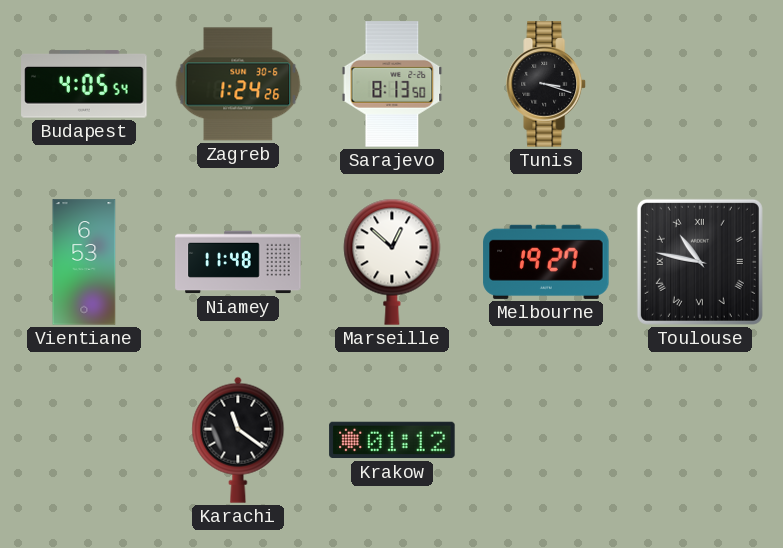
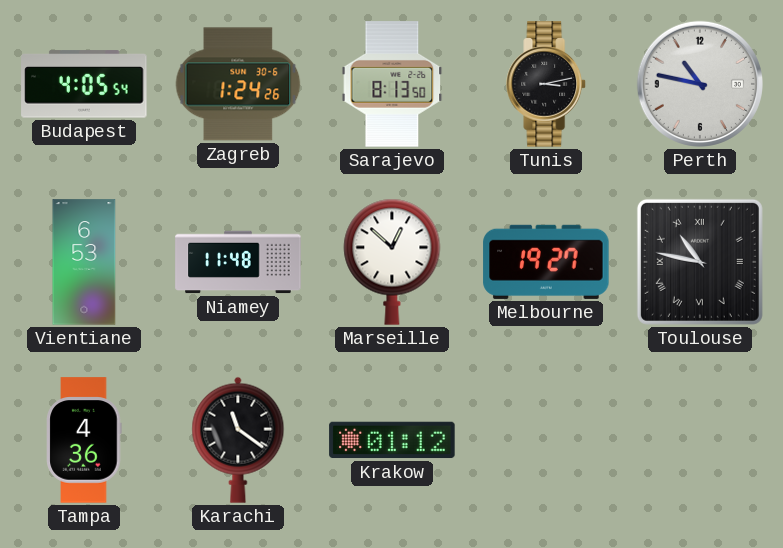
Tunis: 3:18 -> 3:13
Perth: none -> 10:47
Tampa: none -> 4:36
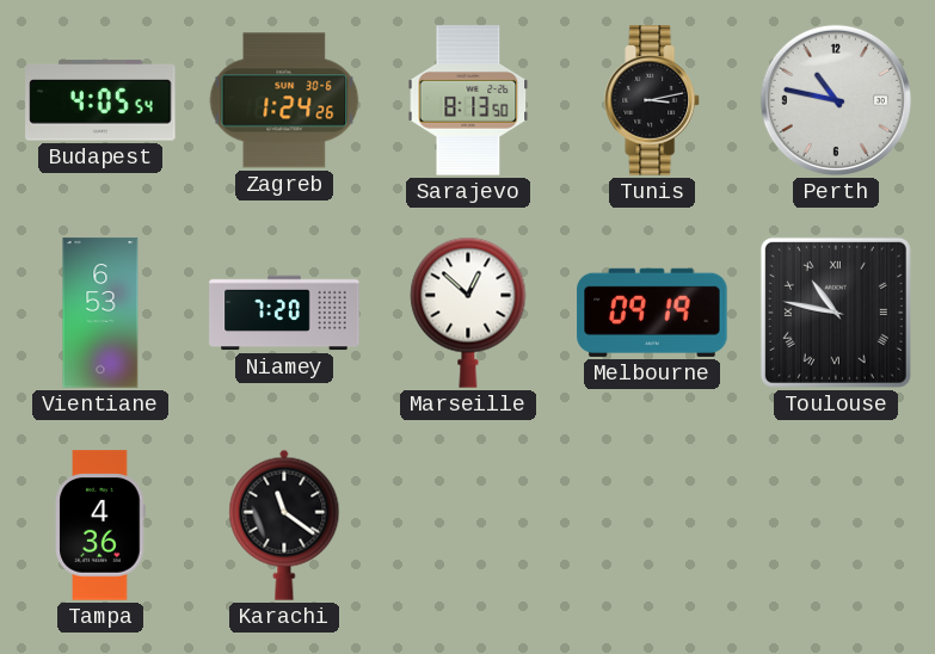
Niamey: 11:48 -> 7:20
Melbourne: 19:27 -> 09:19
Krakow: 01:12 -> none
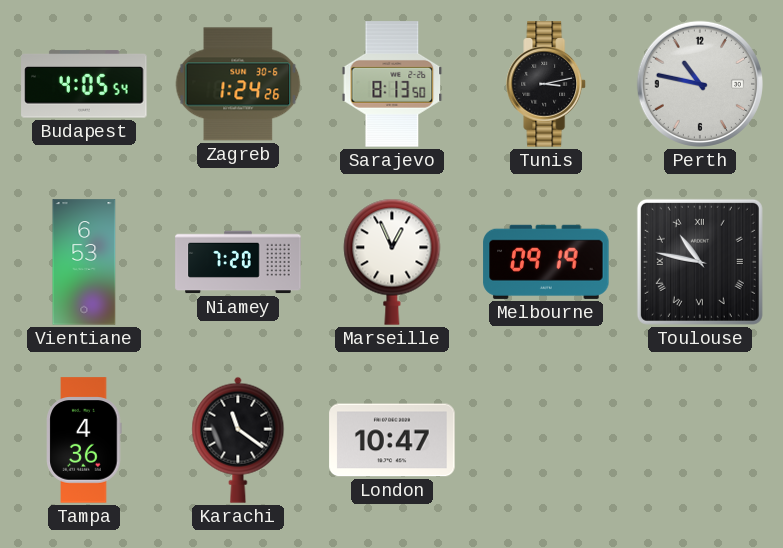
Marseille: 12:52 -> 12:56
London: none -> 10:47
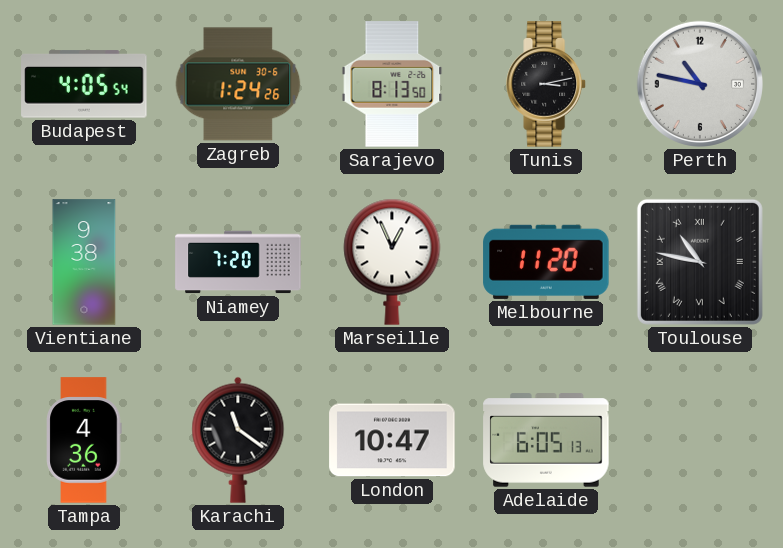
Vientiane: 6:53 -> 9:38
Melbourne: 09:19 -> 11:20
Adelaide: none -> 6:05
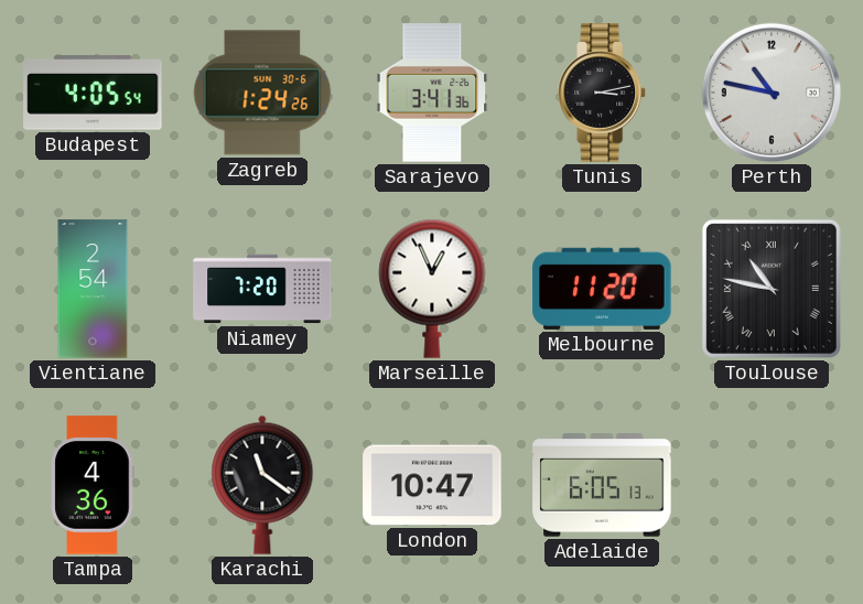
Sarajevo: 8:13 -> 3:41
Vientiane: 9:38 -> 2:54
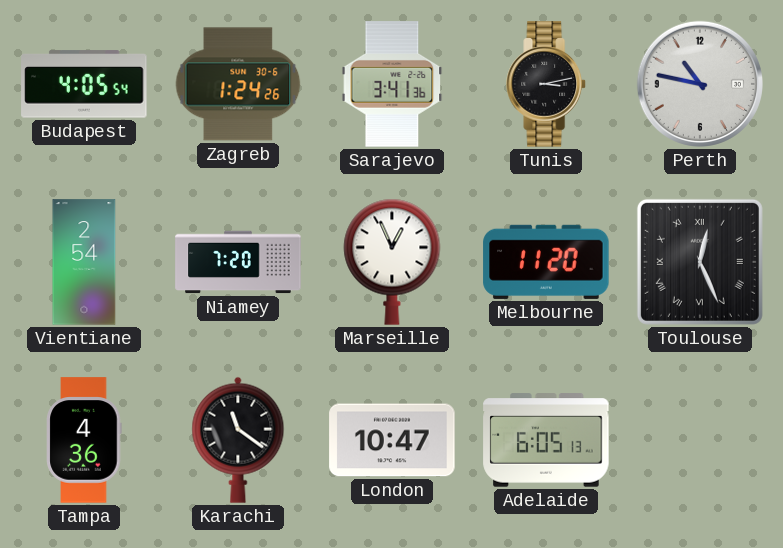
Toulouse: 10:47 -> 12:26
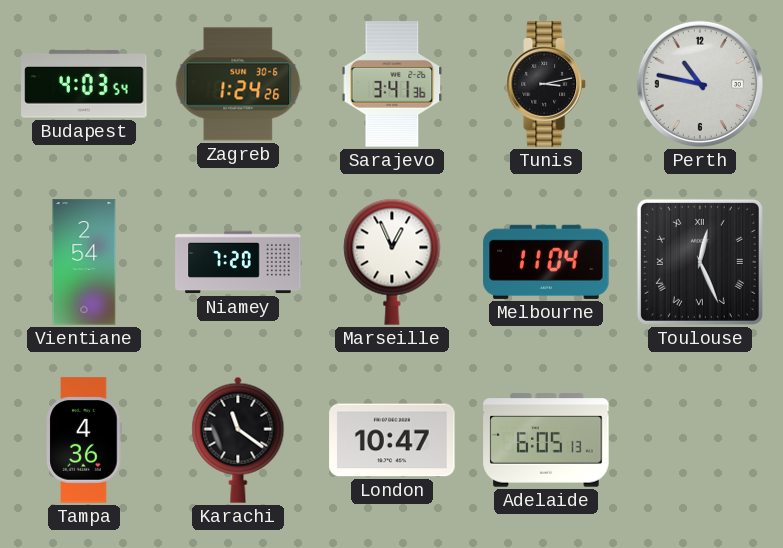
Budapest: 4:05 -> 4:03
Melbourne: 11:20 -> 11:04
